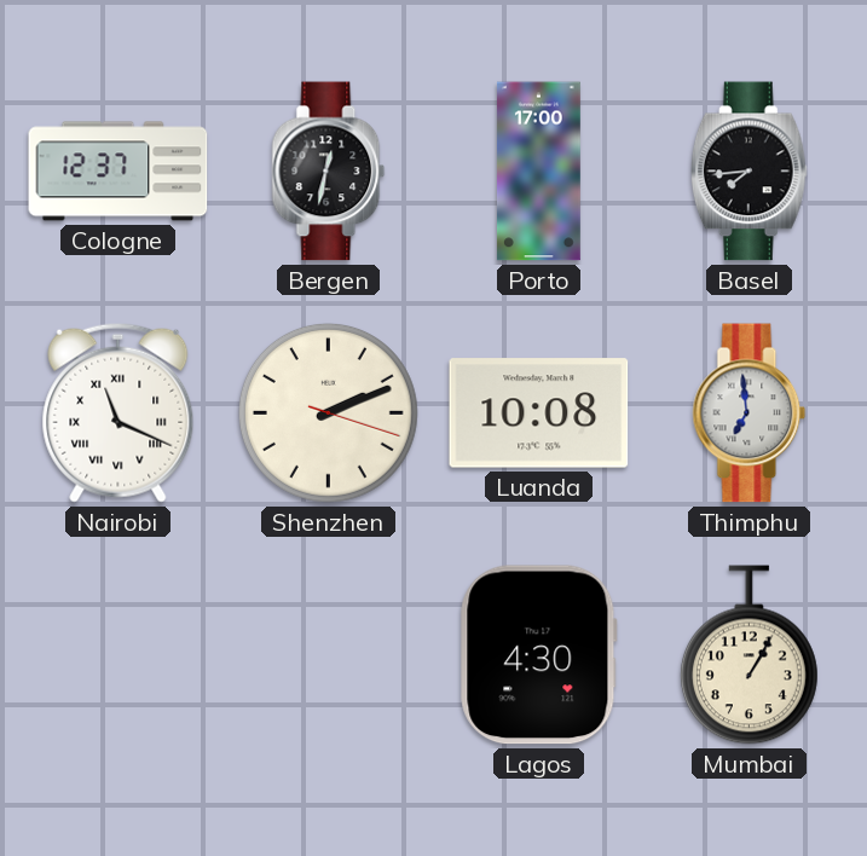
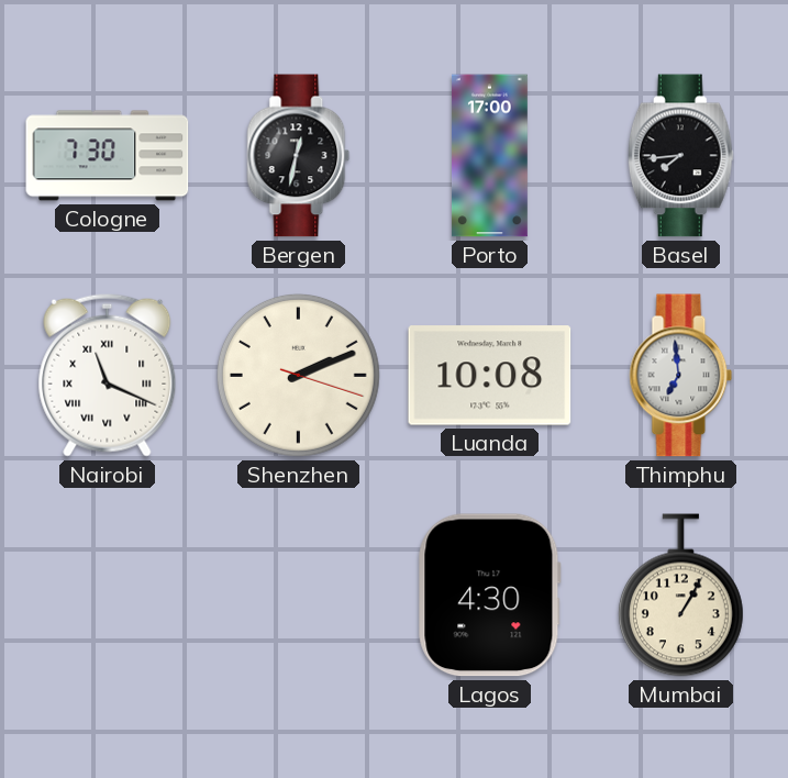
Cologne: 12:37 -> 7:30
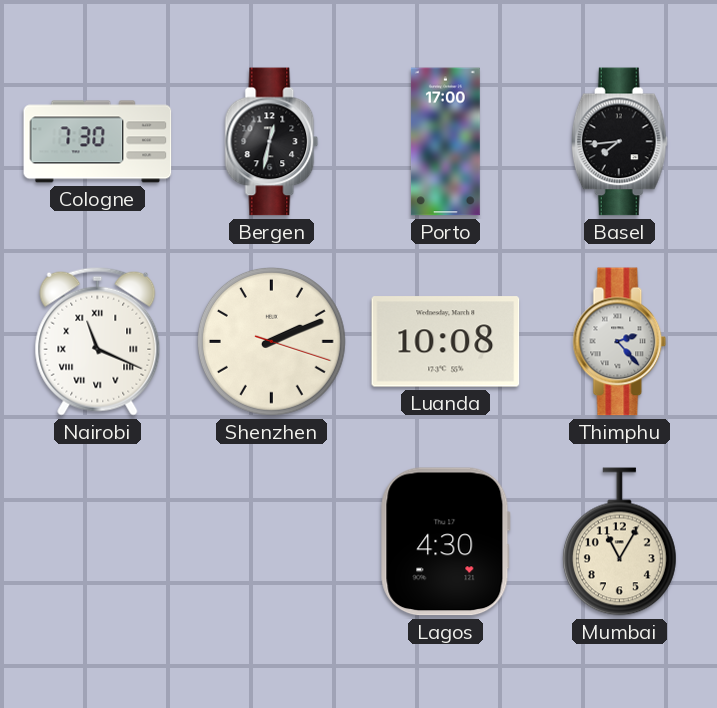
Thimphu: 6:59 -> 2:23
Mumbai: 1:05 -> 11:05
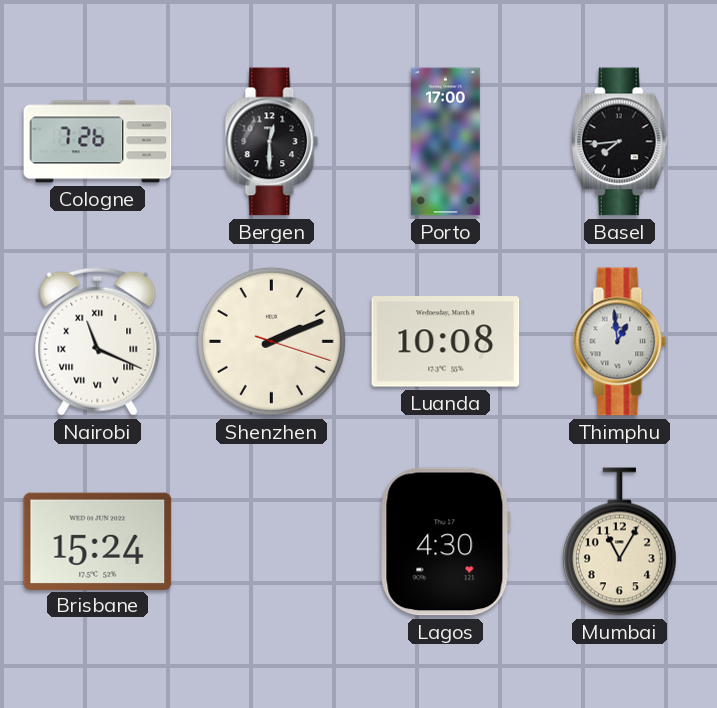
Cologne: 7:30 -> 7:26
Bergen: 12:32 -> 12:30
Thimphu: 2:23 -> 12:59
Brisbane: none -> 15:24
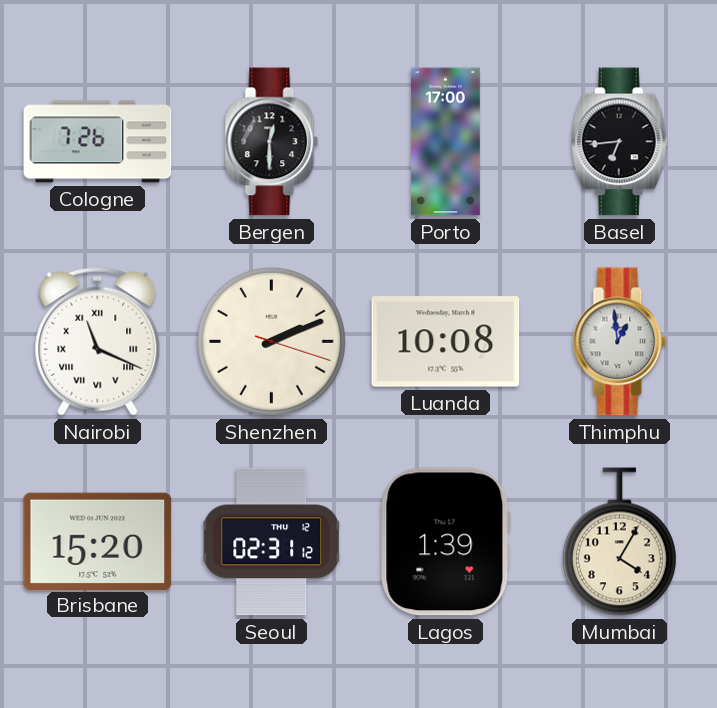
Basel: 7:44 -> 6:44
Brisbane: 15:24 -> 15:20
Seoul: none -> 02:31
Lagos: 4:30 -> 1:39
Mumbai: 11:05 -> 4:05
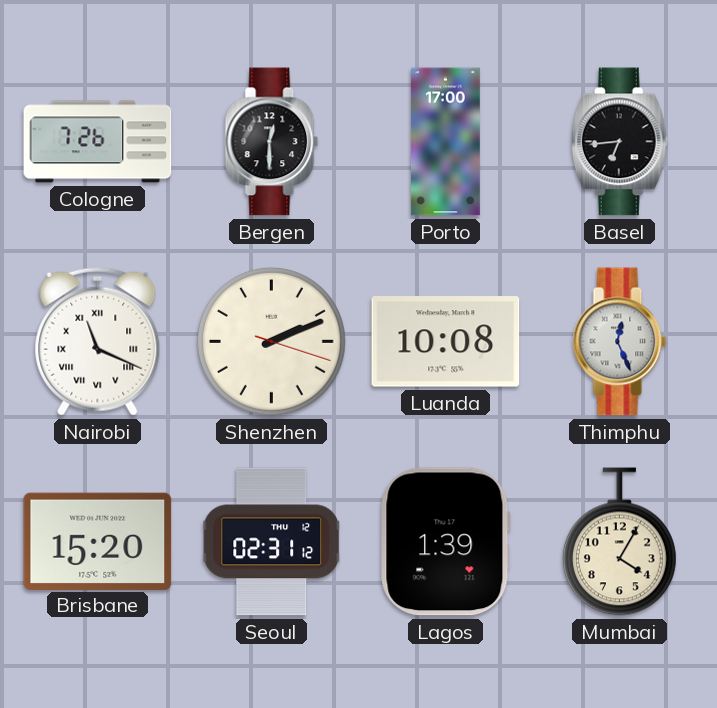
Thimphu: 12:59 -> 12:26
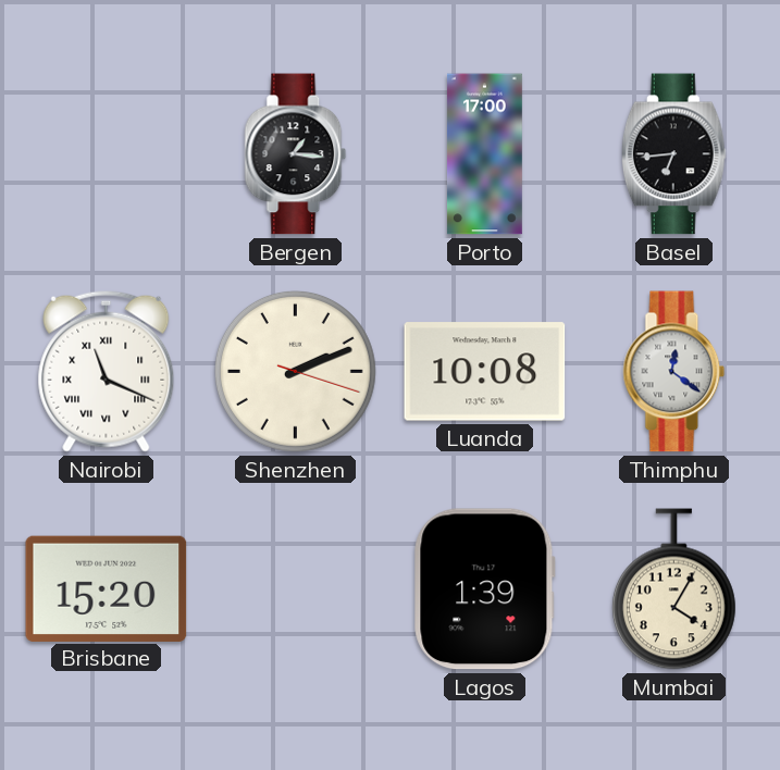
Cologne: 7:26 -> none
Bergen: 12:30 -> 1:16
Thimphu: 12:26 -> 12:21
Seoul: 02:31 -> none
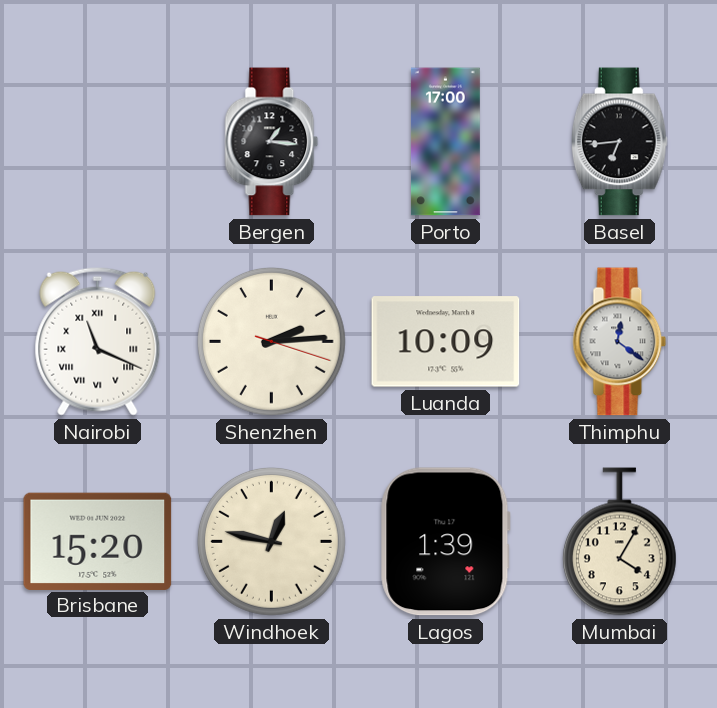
Shenzhen: 2:11 -> 2:14
Luanda: 10:08 -> 10:09
Windhoek: none -> 12:47
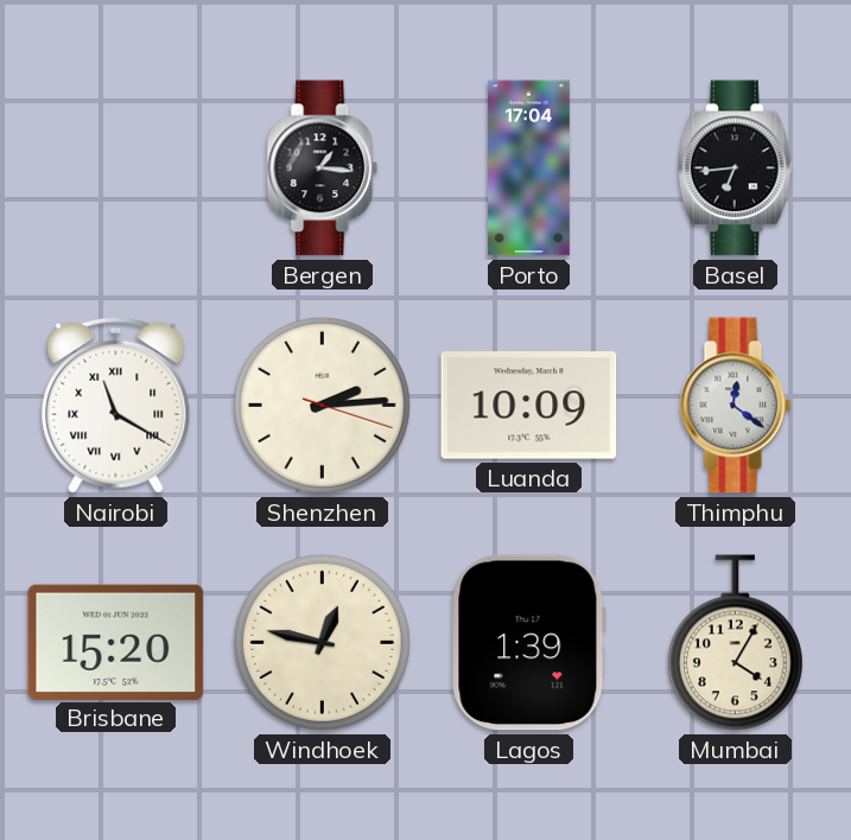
Porto: 17:00 -> 17:04
Nairobi: 11:19 -> 11:20
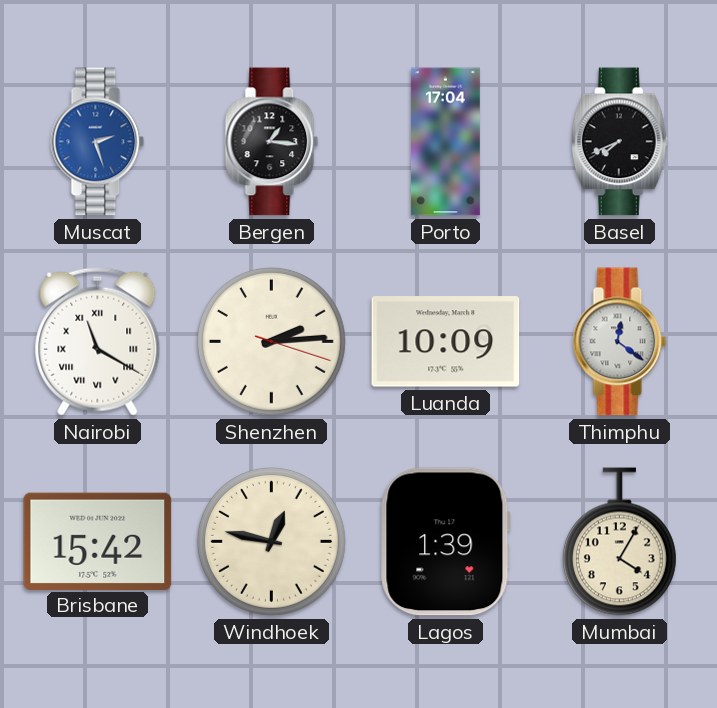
Muscat: none -> 2:27
Basel: 6:44 -> 7:41
Brisbane: 15:20 -> 15:42
